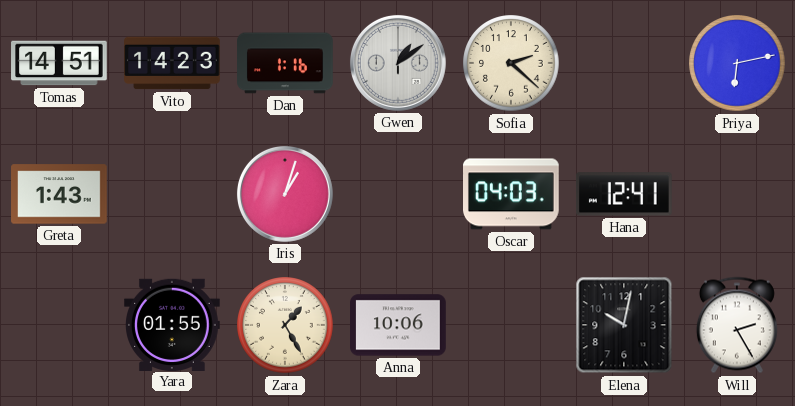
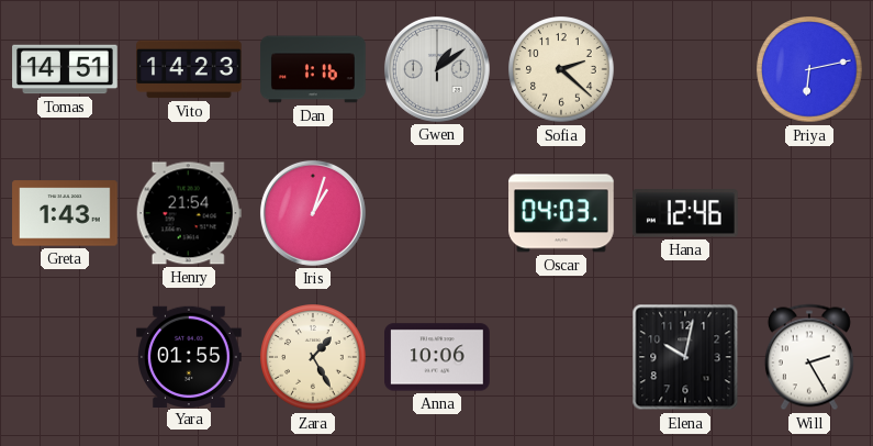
Henry: none -> 21:54
Hana: 12:41 -> 12:46
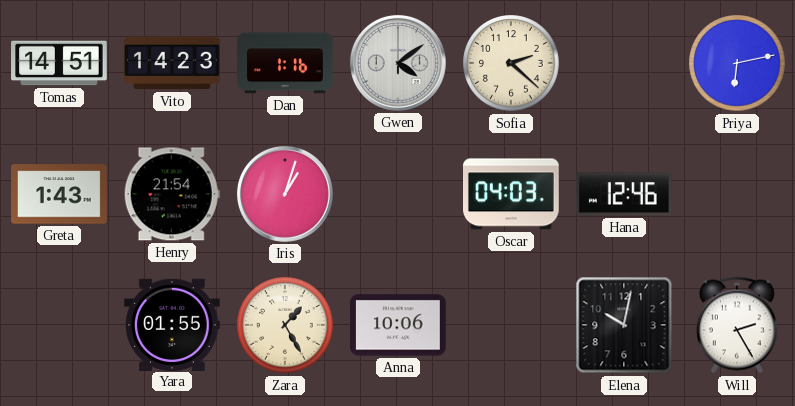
Gwen: 1:09 -> 4:09
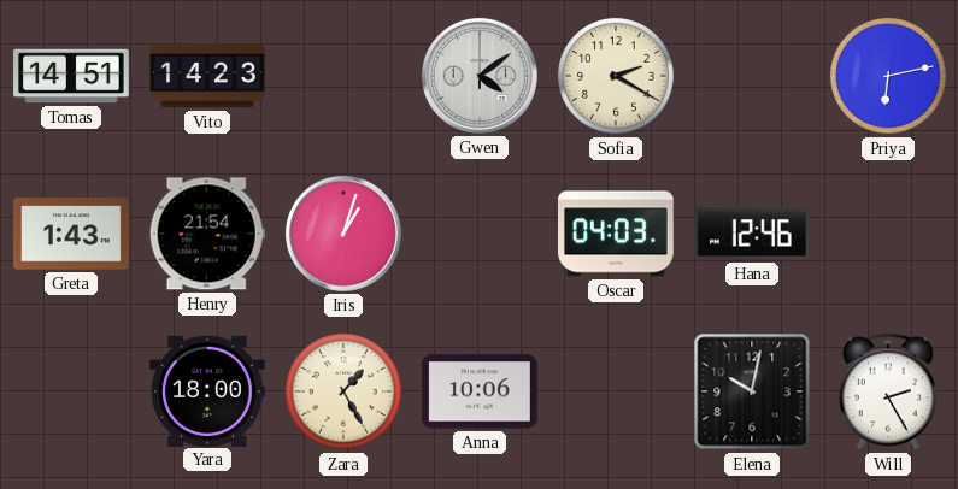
Dan: 1:16 -> none
Sofia: 2:22 -> 2:20
Yara: 01:55 -> 18:00
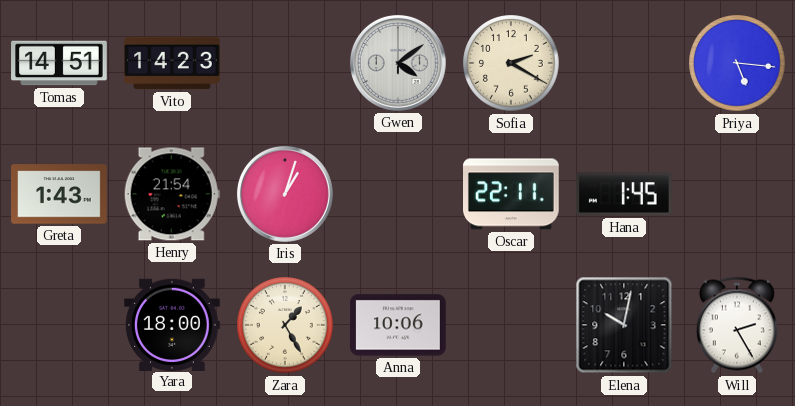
Priya: 6:13 -> 5:16
Oscar: 04:03 -> 22:11
Hana: 12:46 -> 1:45
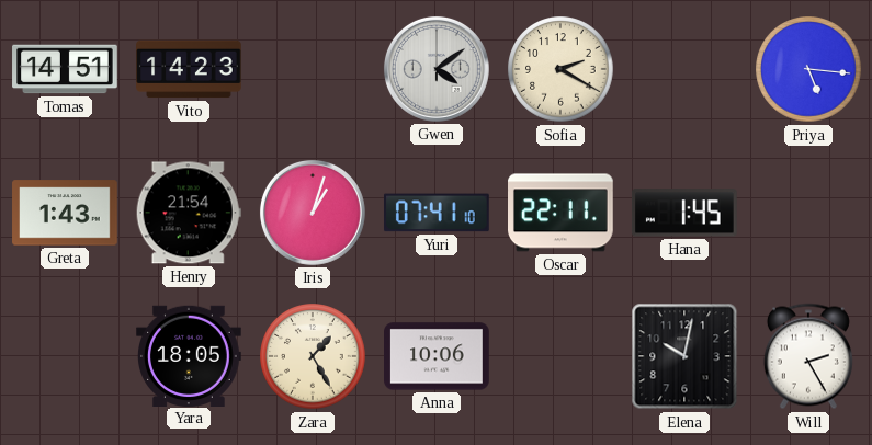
Yuri: none -> 07:41
Yara: 18:00 -> 18:05
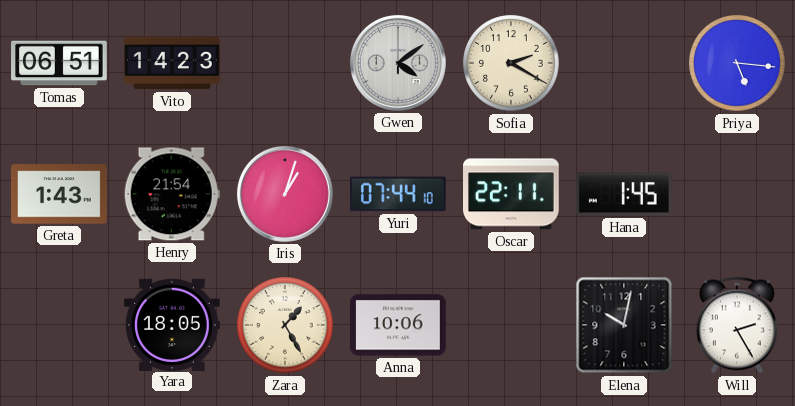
Tomas: 14:51 -> 06:51
Yuri: 07:41 -> 07:44
